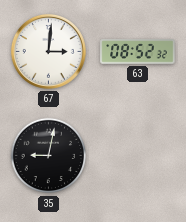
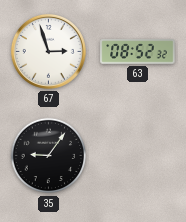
67: 3:01 -> 2:57
35: 9:02 -> 9:06
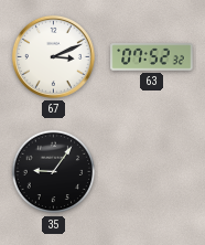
67: 2:57 -> 3:11
63: 08:52 -> 07:52
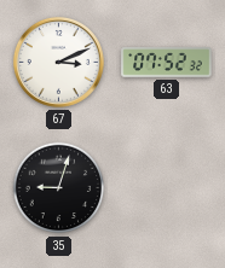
35: 9:06 -> 9:03
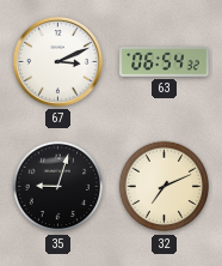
63: 07:52 -> 06:54
32: none -> 7:11
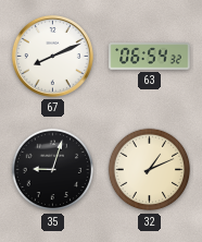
67: 3:11 -> 8:11
32: 7:11 -> 1:11
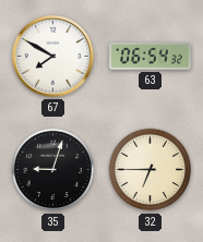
67: 8:11 -> 7:50
32: 1:11 -> 6:45
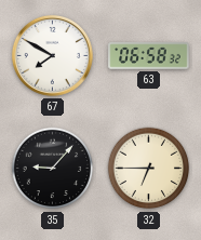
63: 06:54 -> 06:58
35: 9:03 -> 9:07
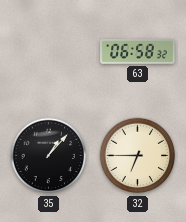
67: 7:50 -> none
35: 9:07 -> 1:07
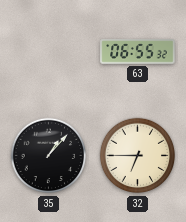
63: 06:58 -> 06:55
